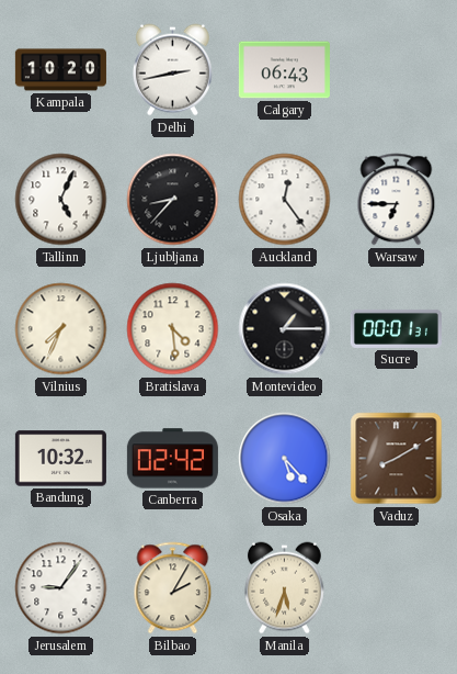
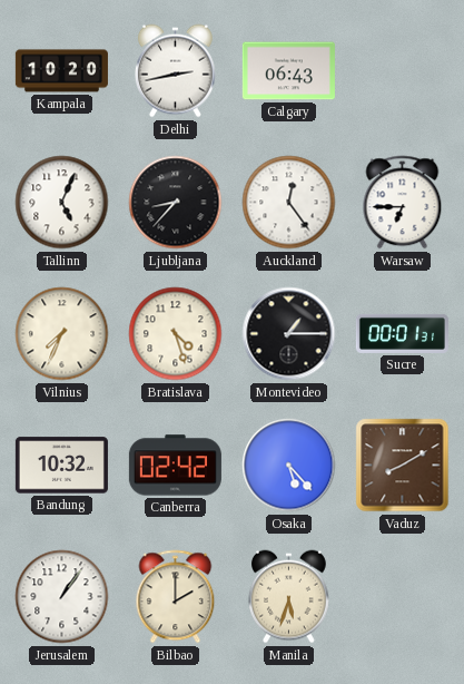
Bratislava: 4:29 -> 4:27
Jerusalem: 9:06 -> 1:06
Bilbao: 2:05 -> 2:00
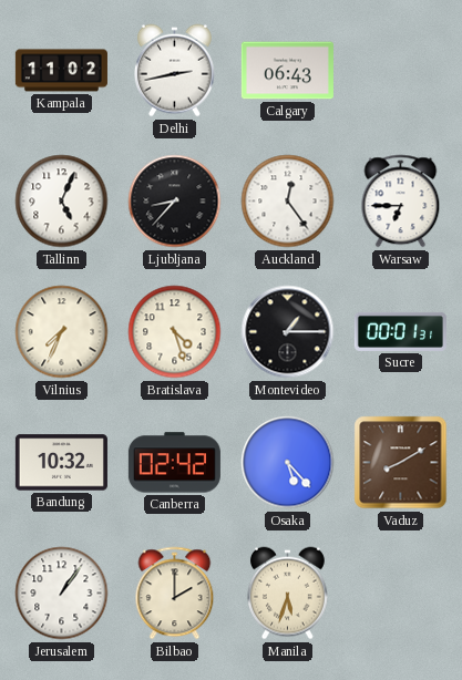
Kampala: 10:20 -> 11:02
